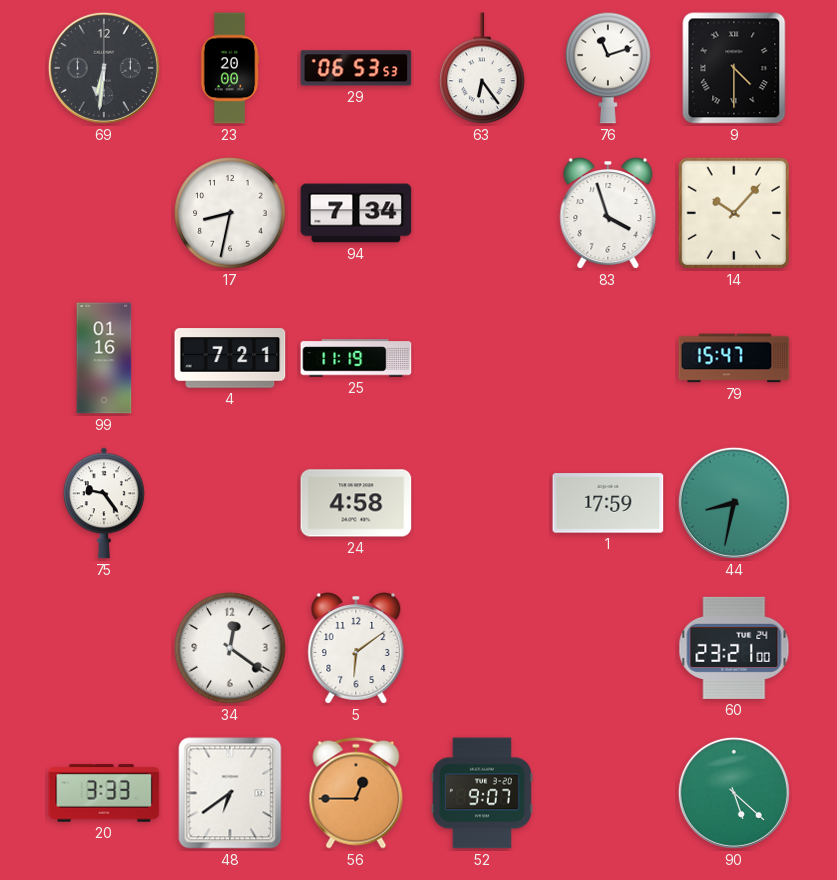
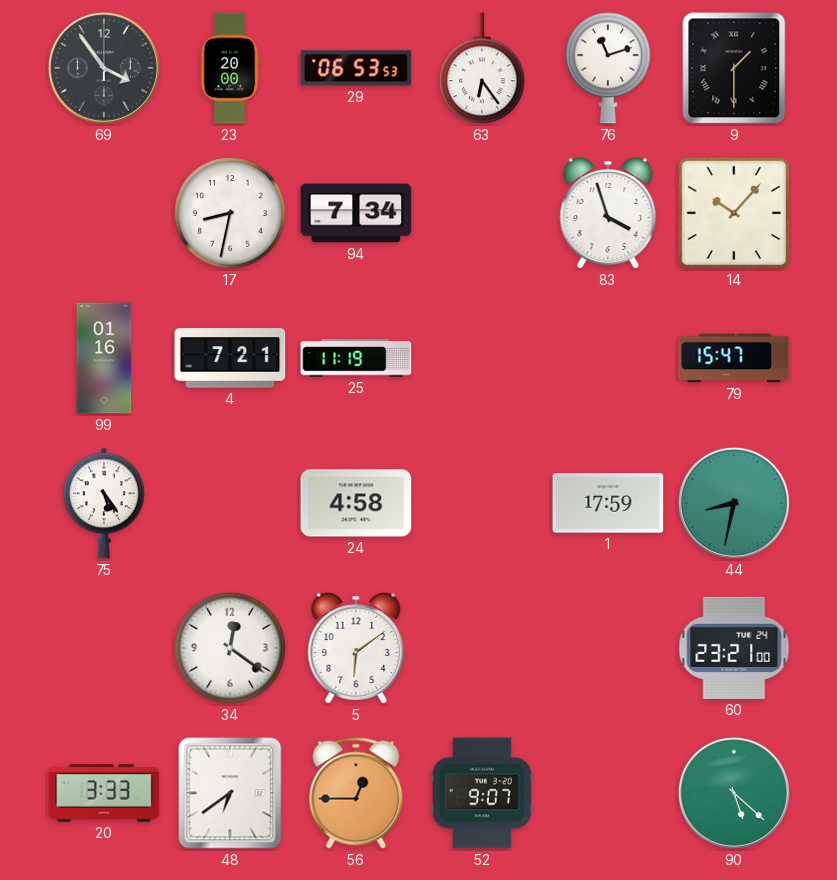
69: 6:31 -> 3:54
9: 4:30 -> 1:30
75: 9:24 -> 5:24
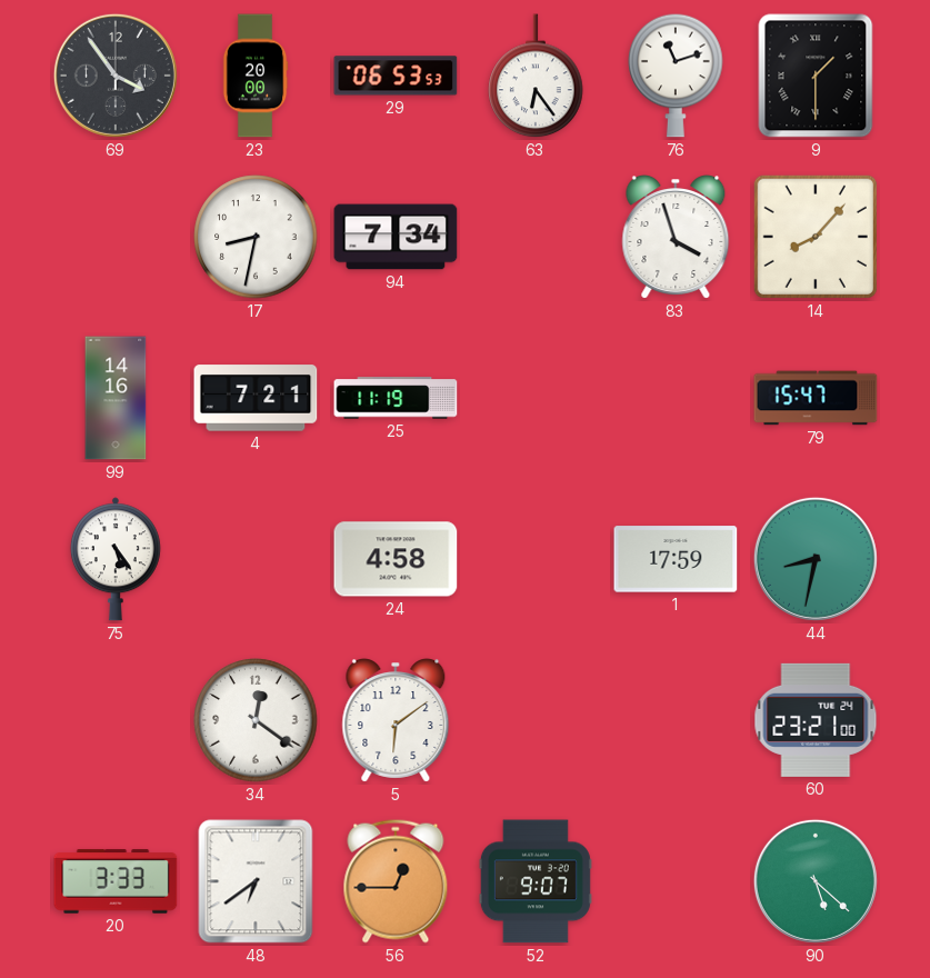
14: 10:07 -> 8:07
99: 01:16 -> 14:16
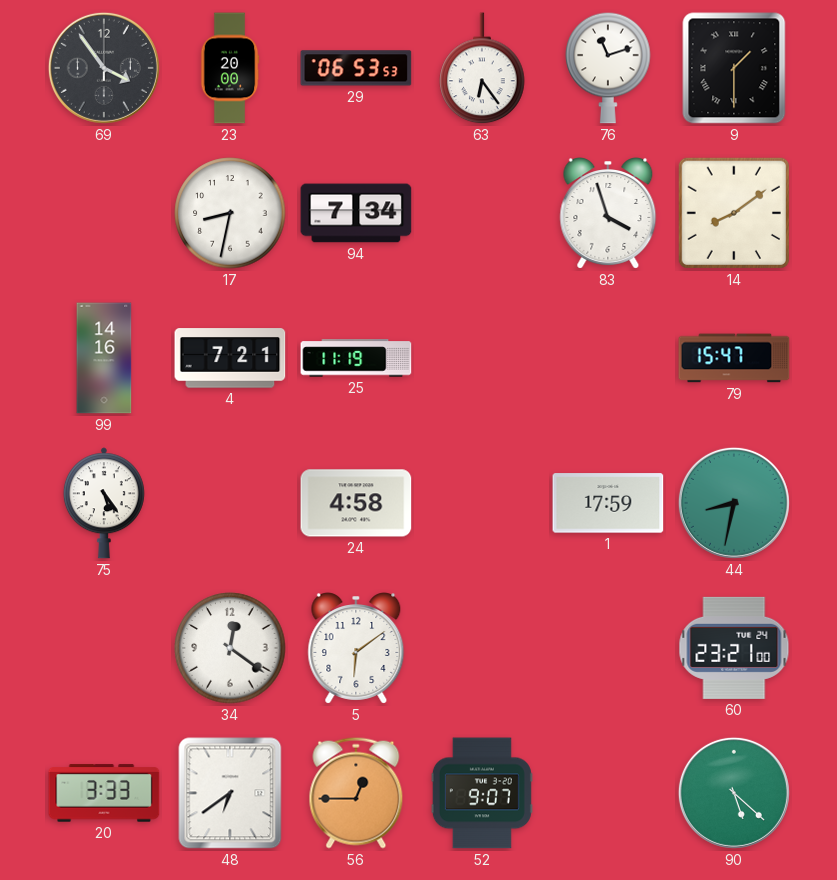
14: 8:07 -> 8:09
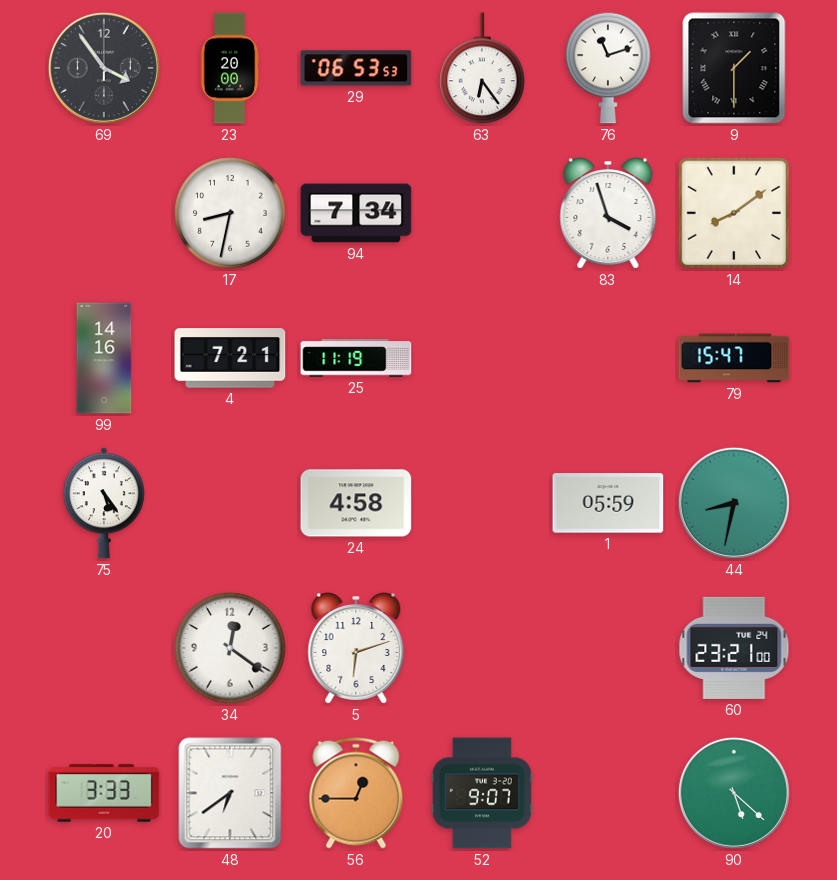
1: 17:59 -> 05:59
5: 6:09 -> 6:12
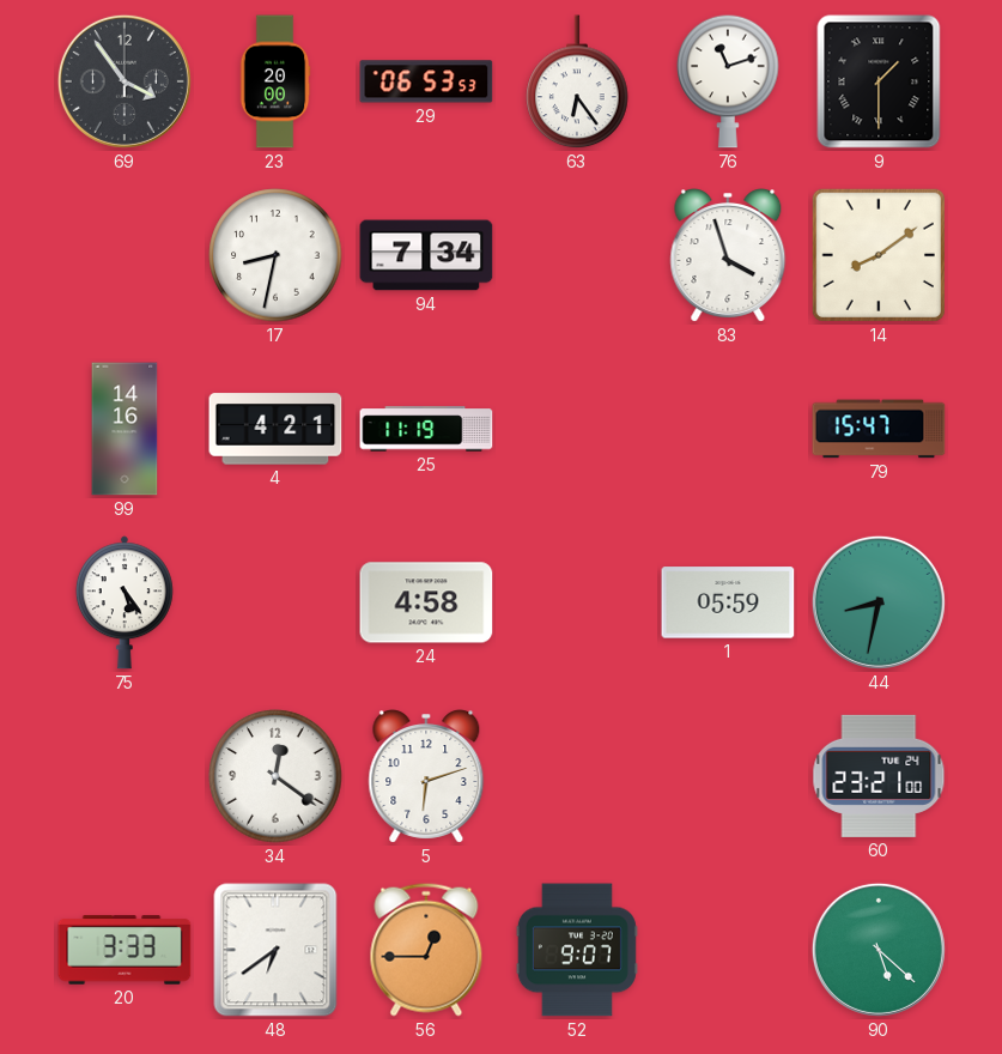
4: 7:21 -> 4:21
